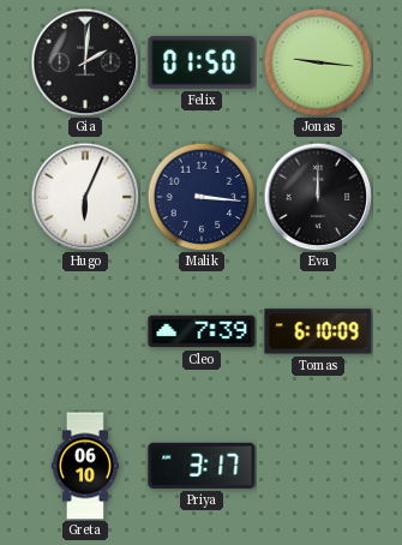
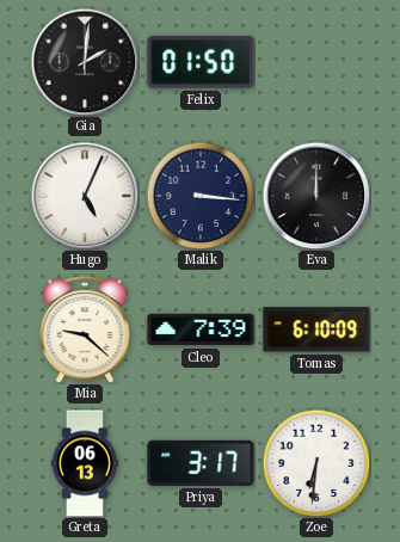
Jonas: 9:16 -> none
Hugo: 6:04 -> 5:04
Mia: none -> 9:22
Greta: 06:10 -> 06:13
Zoe: none -> 6:31
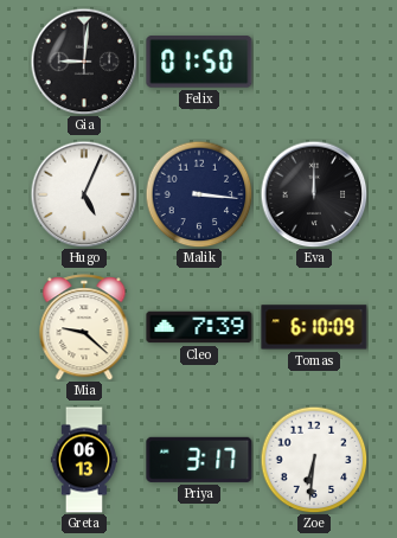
Gia: 2:01 -> 9:01
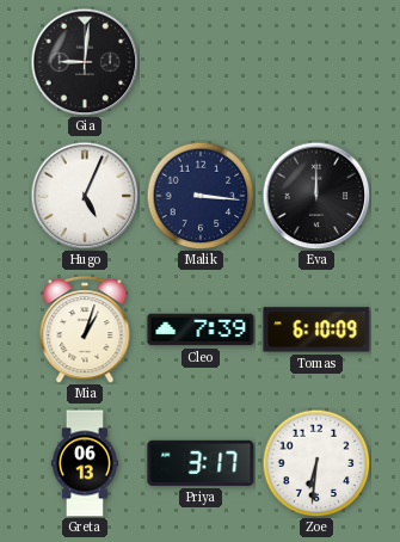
Felix: 01:50 -> none
Mia: 9:22 -> 1:03
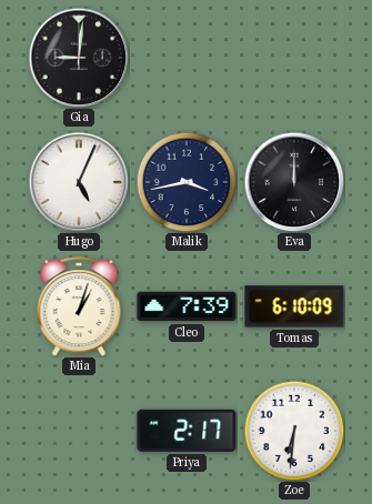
Malik: 3:16 -> 3:43
Greta: 06:13 -> none
Priya: 3:17 -> 2:17
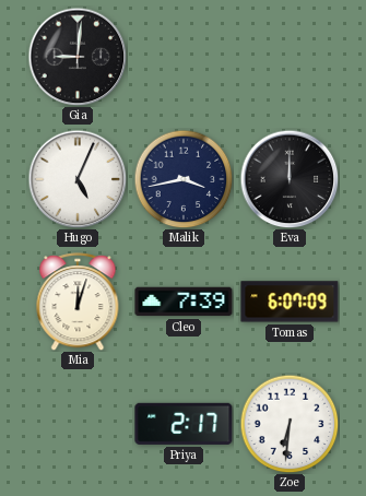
Mia: 1:03 -> 12:03
Tomas: 6:10 -> 6:07
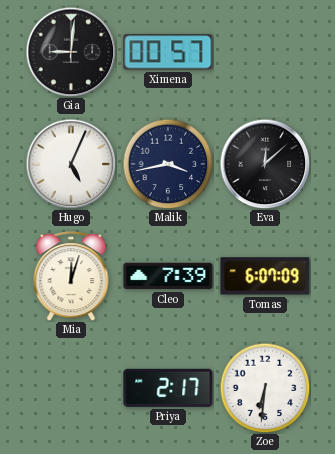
Ximena: none -> 00:57
Eva: 12:00 -> 12:08
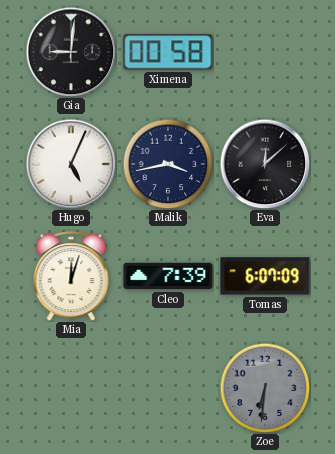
Ximena: 00:57 -> 00:58
Priya: 2:17 -> none
Zoe dial: white -> grey
